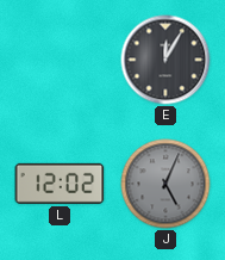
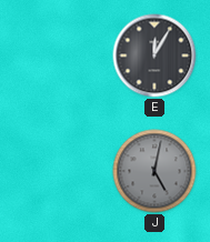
L: 12:02 -> none
J: 5:04 -> 5:02
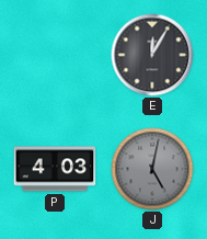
P: none -> 4:03
